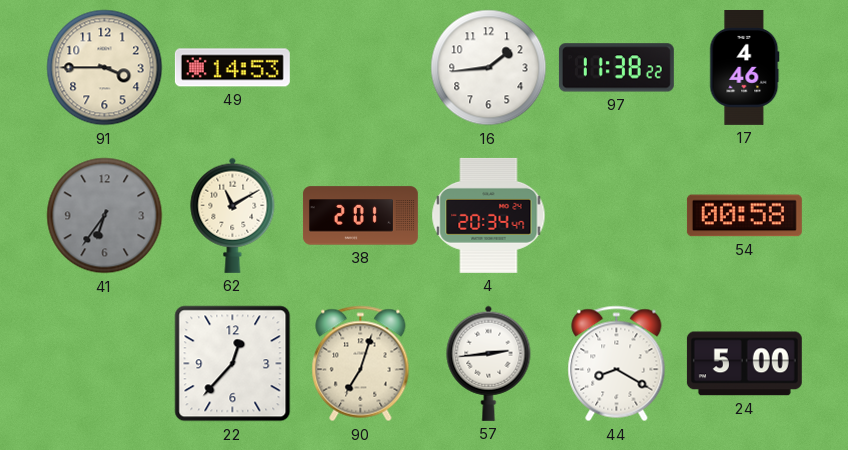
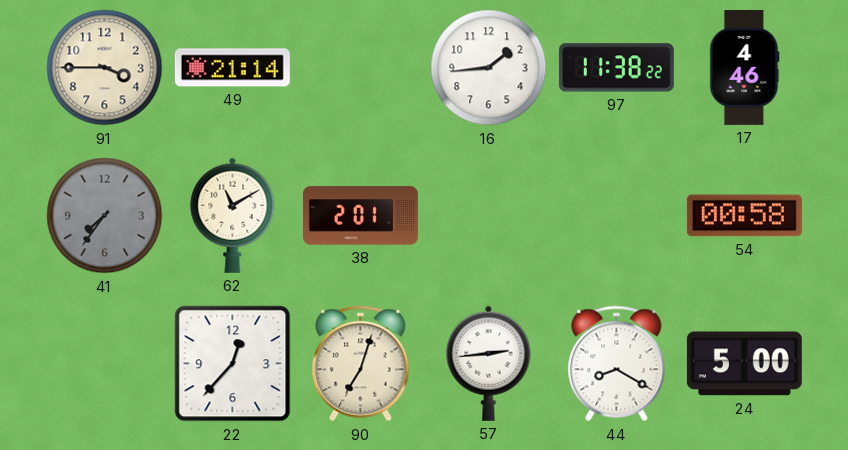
49: 14:53 -> 21:14
41: 6:36 -> 7:36
4: 20:34 -> none
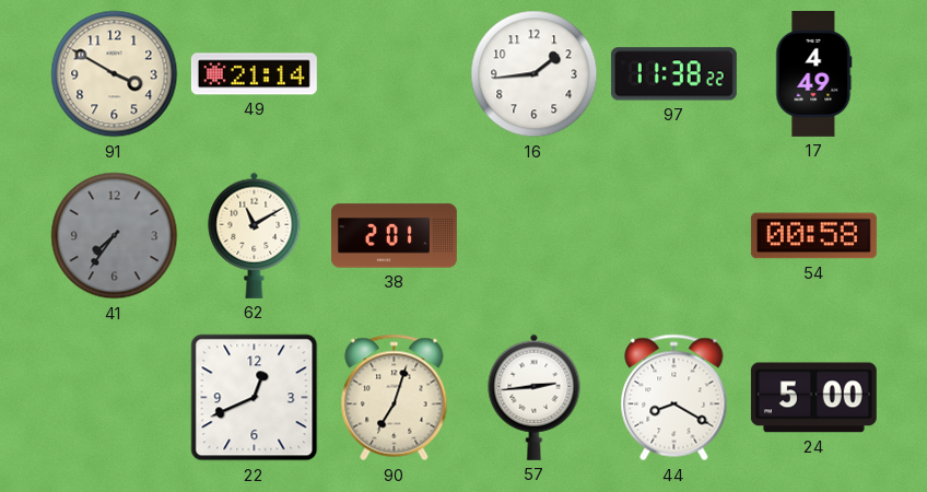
91: 3:45 -> 3:50
17: 4:46 -> 4:49
22: 12:37 -> 12:41
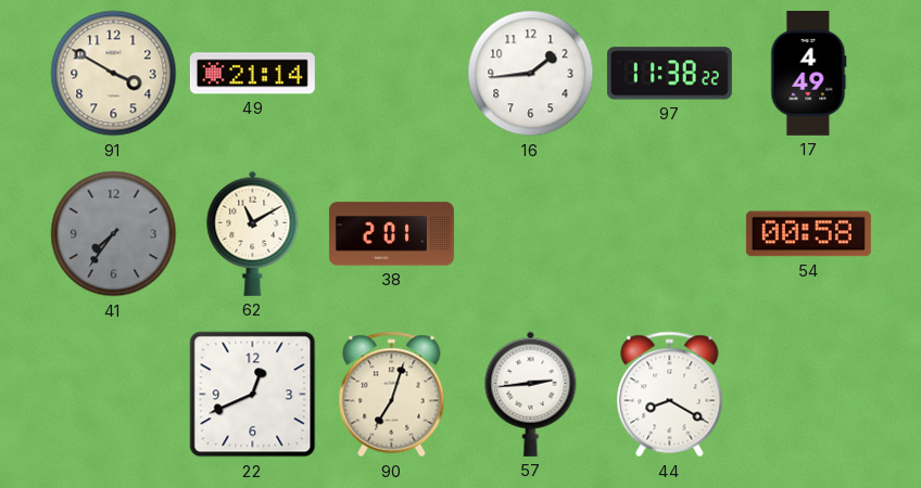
24: 5:00 -> none
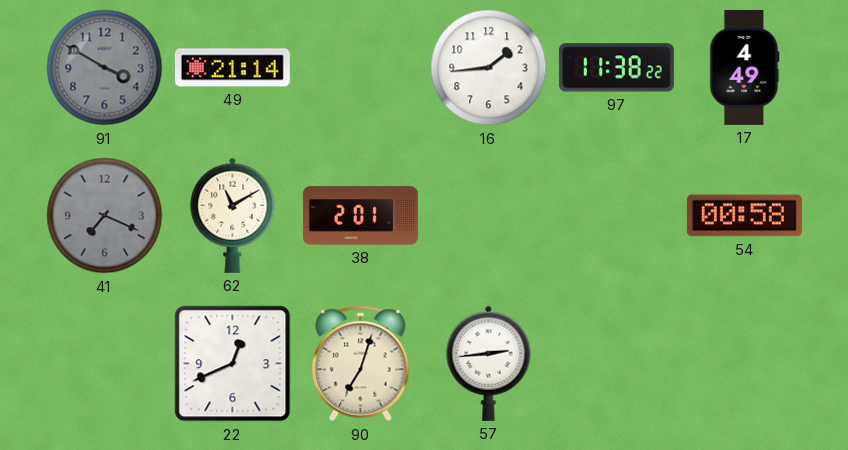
91 dial: cream -> grey
41: 7:36 -> 7:19
44: 8:20 -> none
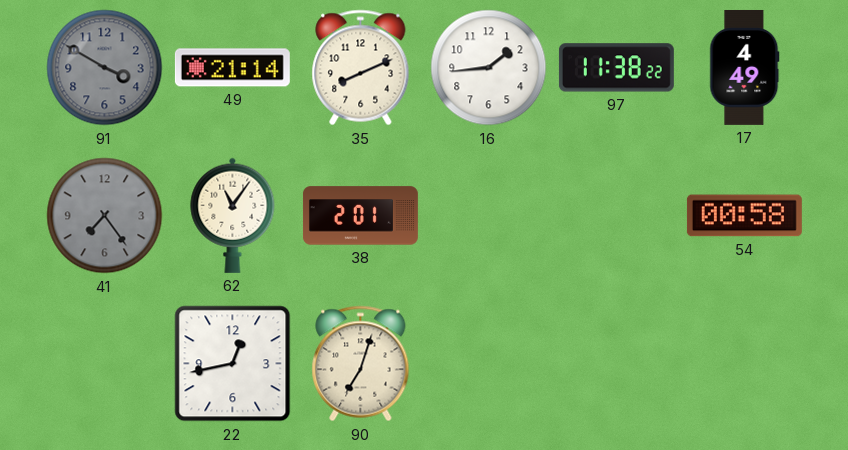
35: none -> 8:11
41: 7:19 -> 7:24
62: 11:10 -> 11:06
22: 12:41 -> 12:43
57: 2:44 -> none
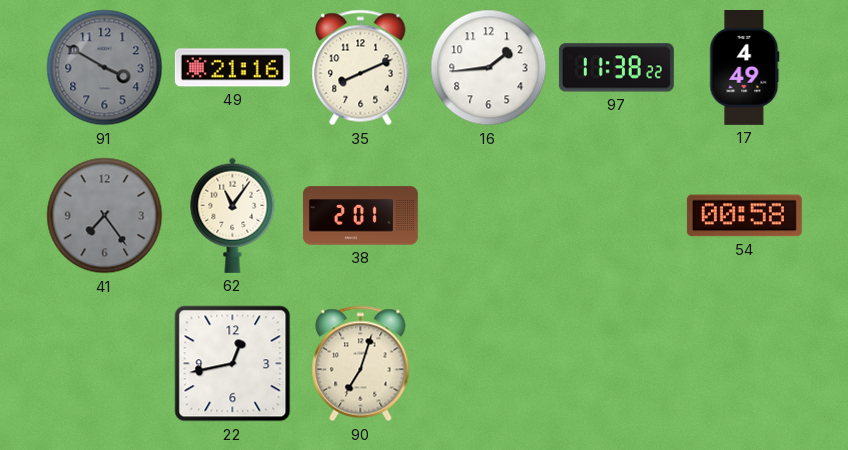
49: 21:14 -> 21:16
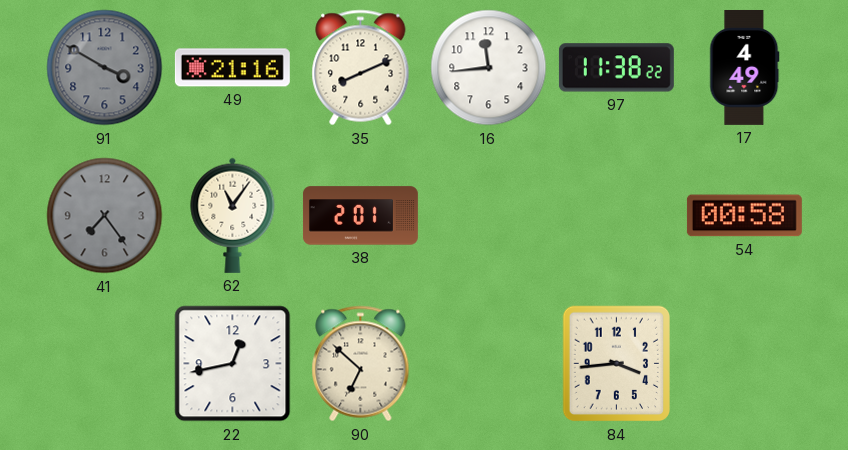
16: 1:44 -> 11:44
90: 7:03 -> 6:52
84: none -> 3:44
